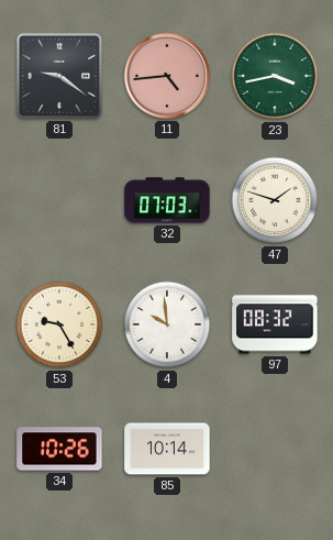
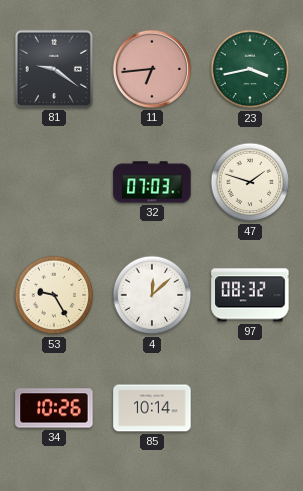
11: 4:44 -> 6:44
4: 9:59 -> 12:08
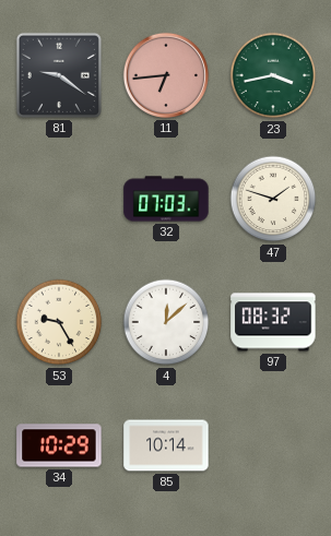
34: 10:26 -> 10:29
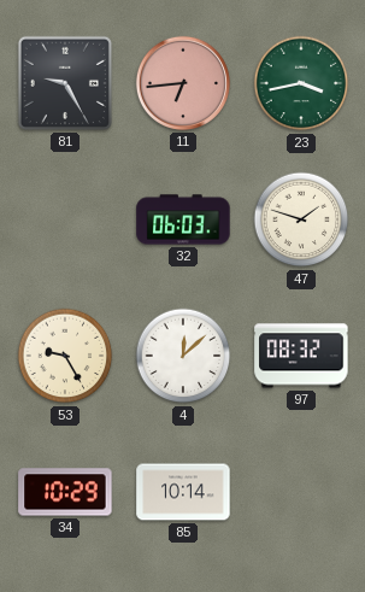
81: 9:21 -> 9:25
32: 07:03 -> 06:03
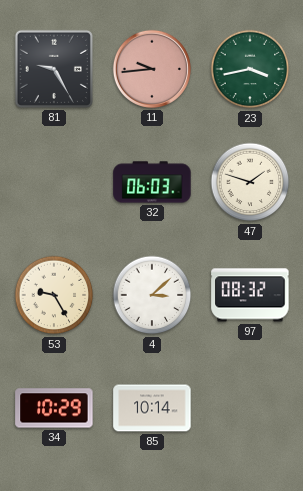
11: 6:44 -> 9:44
4: 12:08 -> 3:08
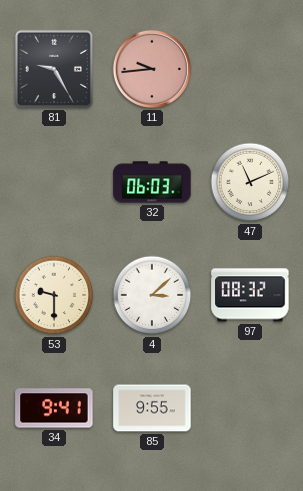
23: 3:43 -> none
47: 1:48 -> 11:11
53: 9:25 -> 9:30
34: 10:29 -> 9:41
85: 10:14 -> 9:55
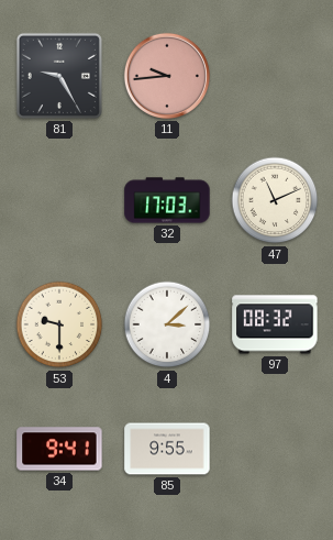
32: 06:03 -> 17:03
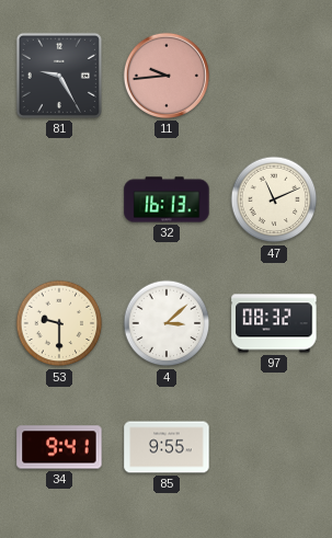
32: 17:03 -> 16:13
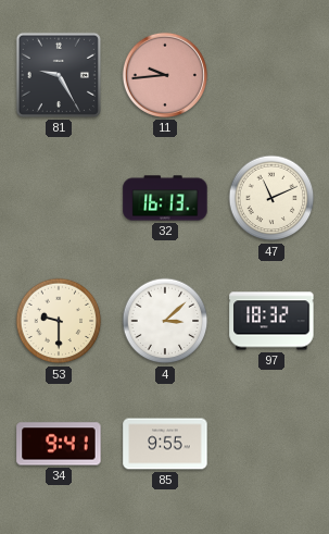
97: 08:32 -> 18:32
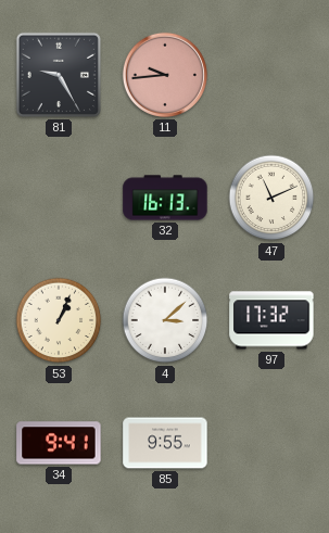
53: 9:30 -> 1:04
97: 18:32 -> 17:32
